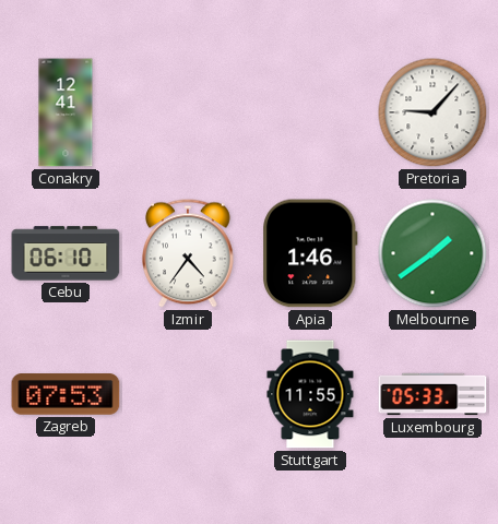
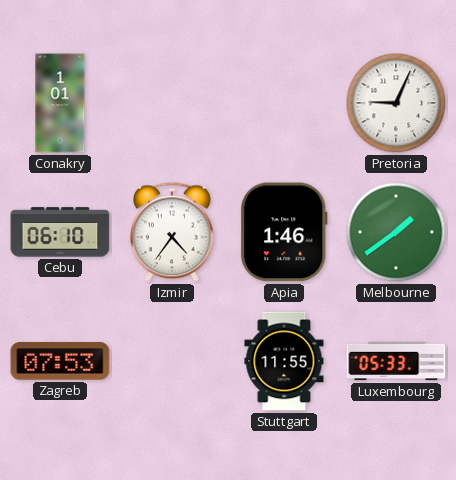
Conakry: 12:41 -> 1:01
Pretoria: 9:07 -> 9:04
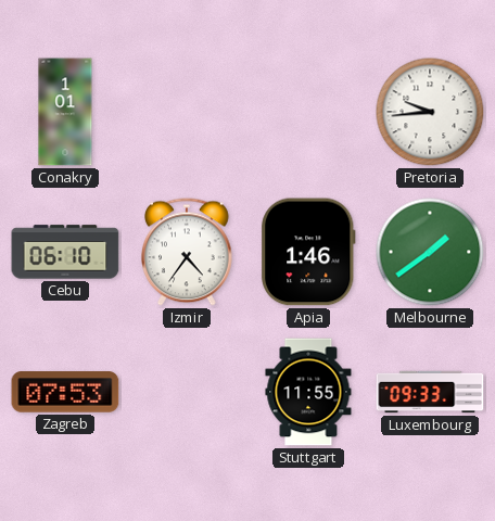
Pretoria: 9:04 -> 9:44
Luxembourg: 05:33 -> 09:33
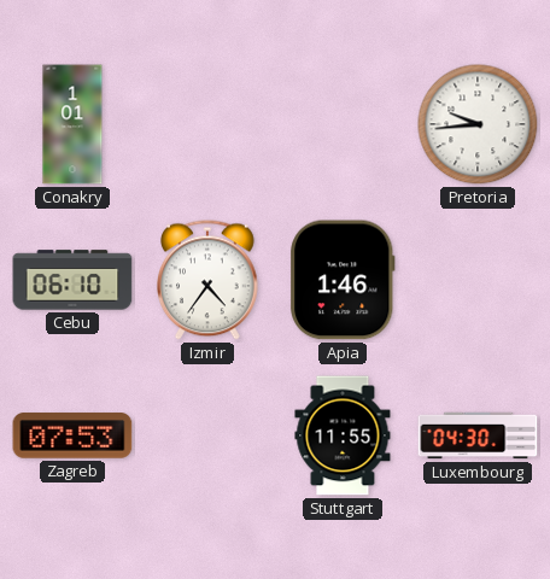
Melbourne: 1:39 -> none
Luxembourg: 09:33 -> 04:30
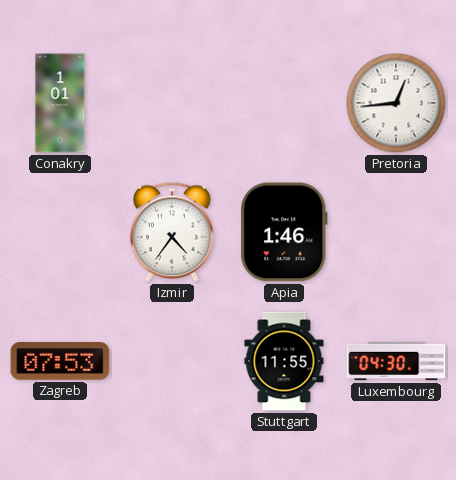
Pretoria: 9:44 -> 12:44
Cebu: 06:10 -> none
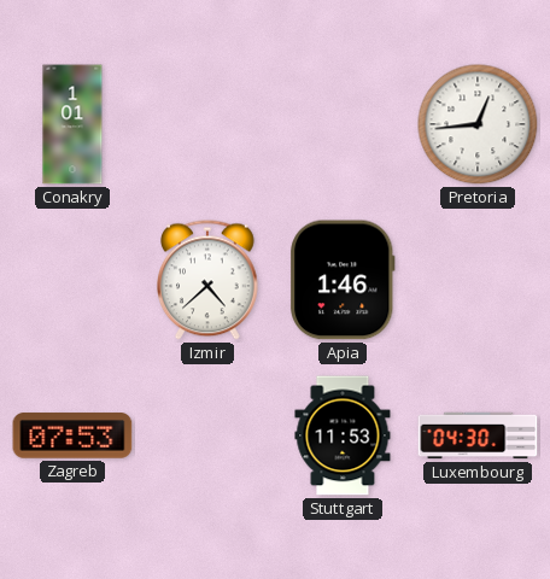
Izmir: 4:36 -> 4:38
Stuttgart: 11:55 -> 11:53
